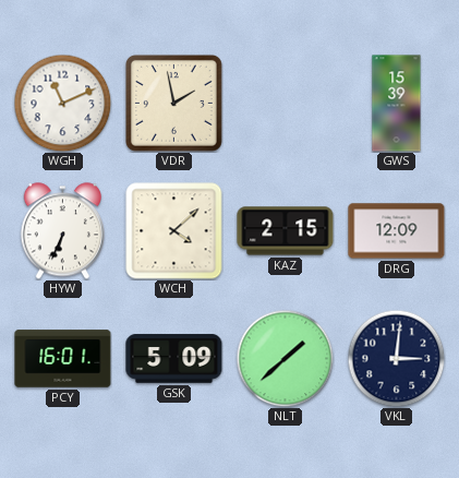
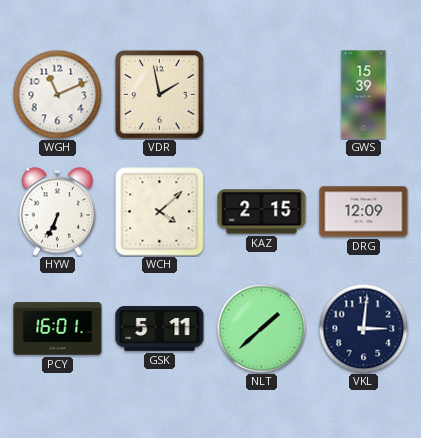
GSK: 5:09 -> 5:11
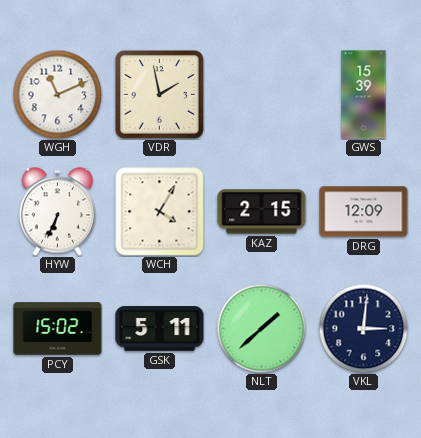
WCH: 4:08 -> 4:05
PCY: 16:01 -> 15:02
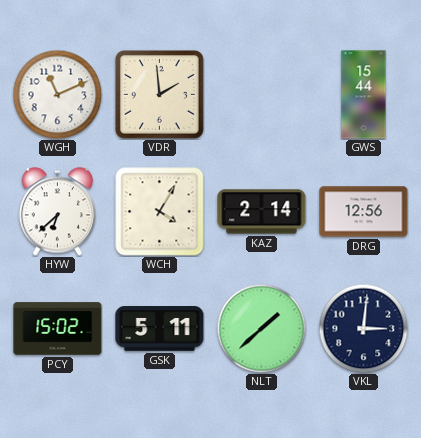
VDR: 1:58 -> 1:59
GWS: 15:39 -> 15:44
HYW: 6:34 -> 6:38
KAZ: 2:15 -> 2:14
DRG: 12:09 -> 12:56
